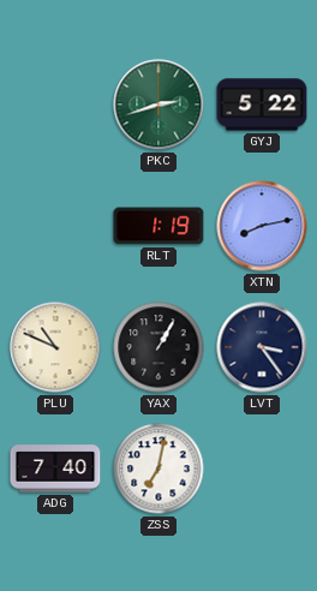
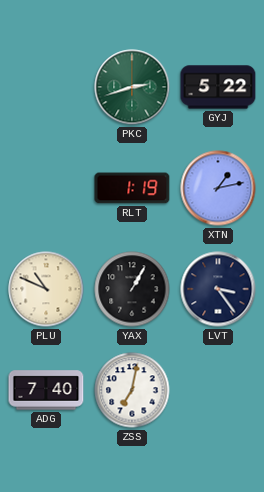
XTN: 8:13 -> 1:13
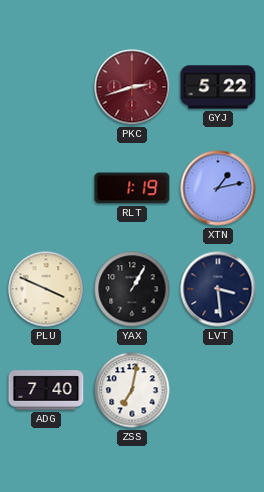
PKC dial: green -> burgundy
PLU: 10:49 -> 3:49
LVT: 3:24 -> 3:29
